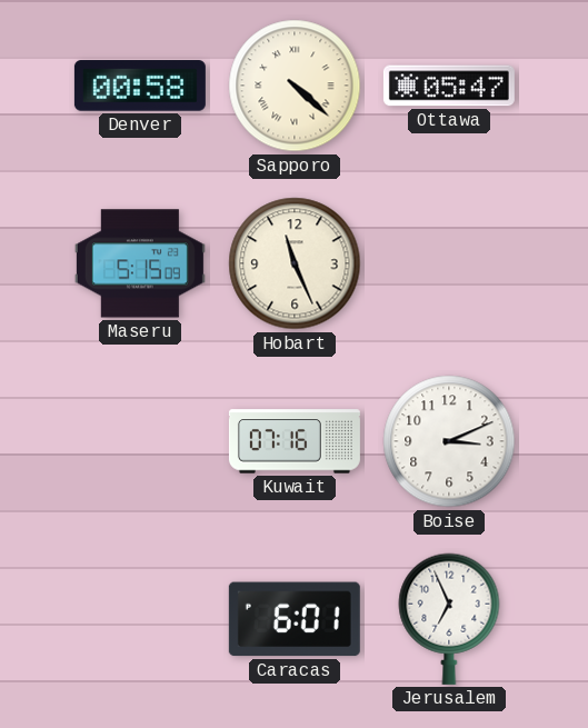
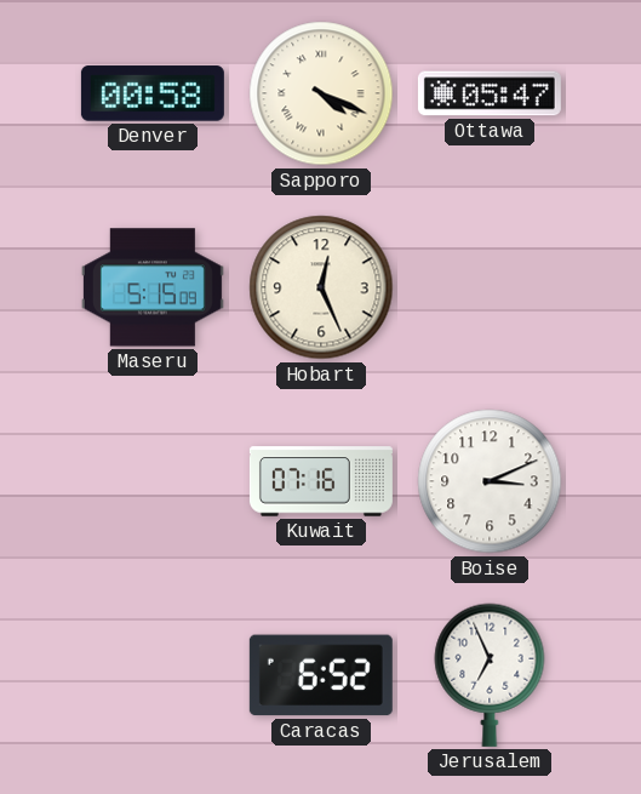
Sapporo: 4:22 -> 4:19
Hobart: 11:26 -> 12:26
Caracas: 6:01 -> 6:52
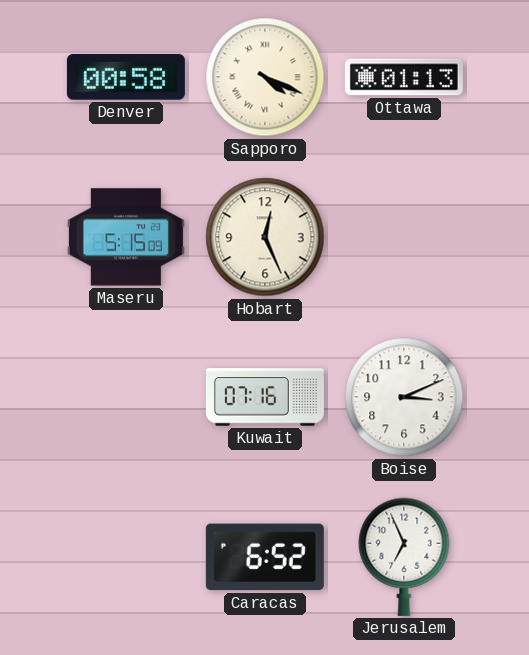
Ottawa: 05:47 -> 01:13
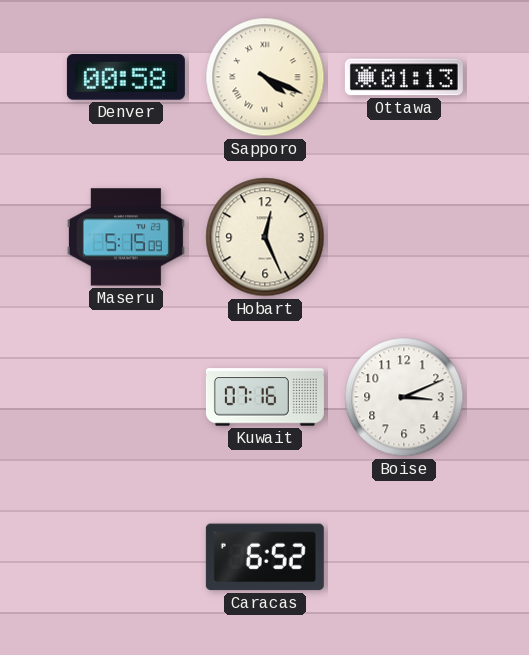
Jerusalem: 6:56 -> none
